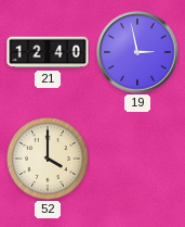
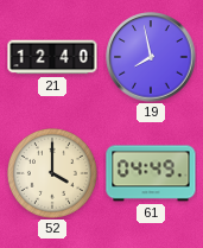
19: 2:58 -> 7:58
61: none -> 04:49
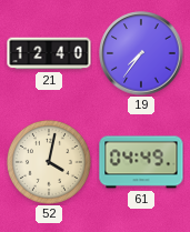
19: 7:58 -> 7:36
52: 4:00 -> 4:02
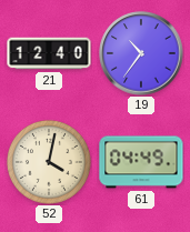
19: 7:36 -> 10:36
